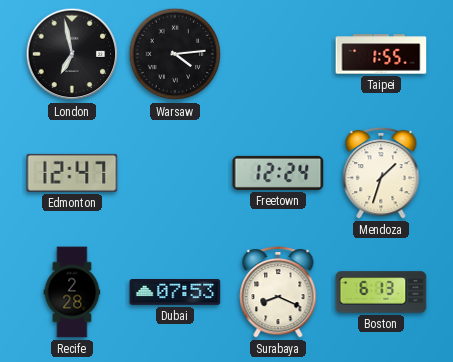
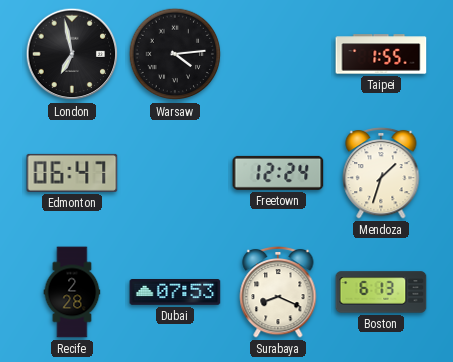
Edmonton: 12:47 -> 06:47
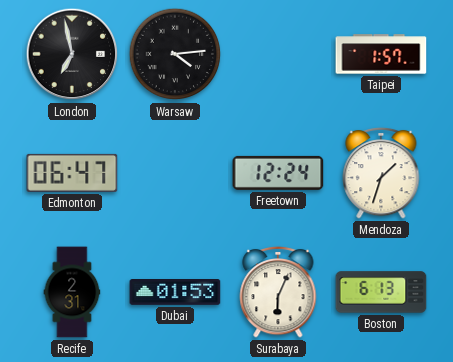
Taipei: 1:55 -> 1:57
Recife: 2:28 -> 2:31
Dubai: 07:53 -> 01:53
Surabaya: 8:19 -> 6:04
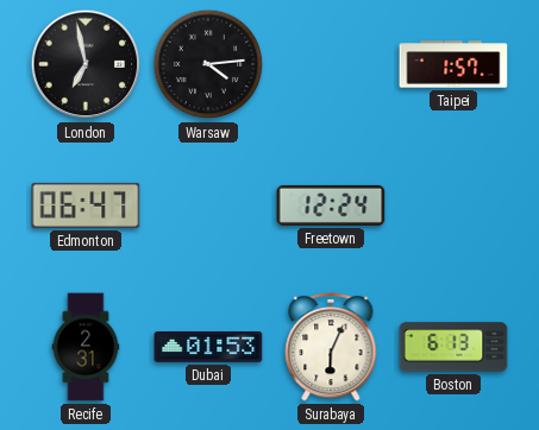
Mendoza: 1:33 -> none
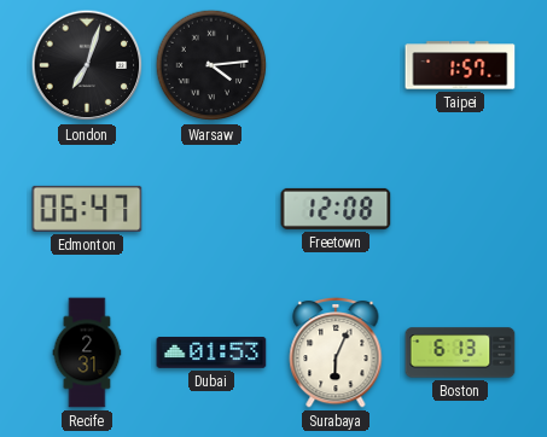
London: 6:58 -> 7:03
Freetown: 12:24 -> 12:08
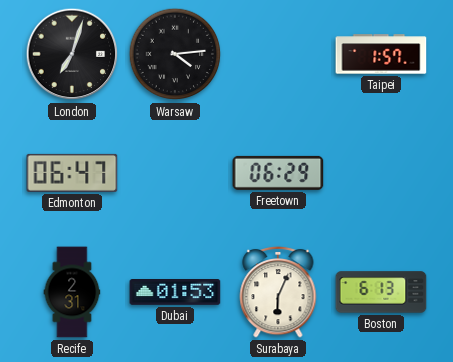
Freetown: 12:08 -> 06:29
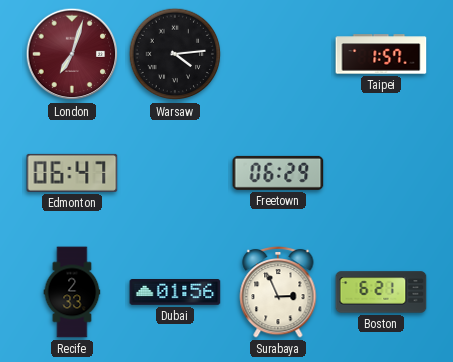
London dial: black -> burgundy
Recife: 2:31 -> 2:33
Dubai: 01:53 -> 01:56
Surabaya: 6:04 -> 2:56
Boston: 6:13 -> 6:21
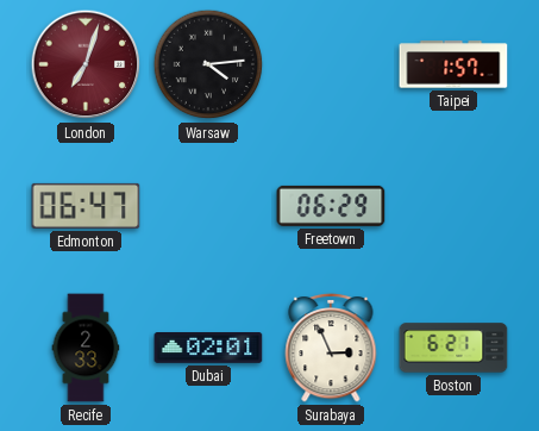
Dubai: 01:56 -> 02:01
